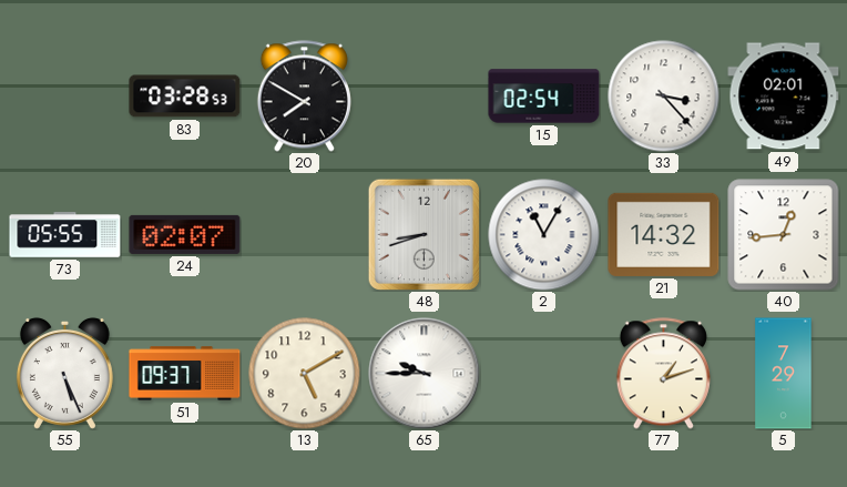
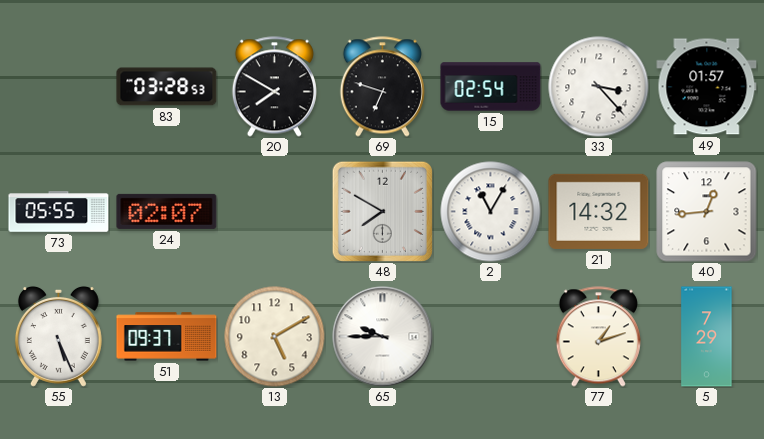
69: none -> 6:48
49: 02:01 -> 01:57
48: 8:42 -> 7:50
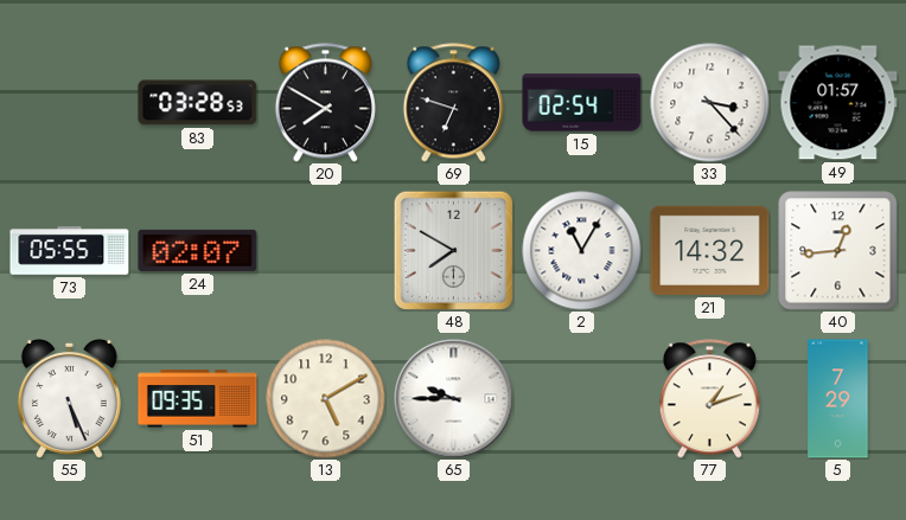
51: 09:37 -> 09:35
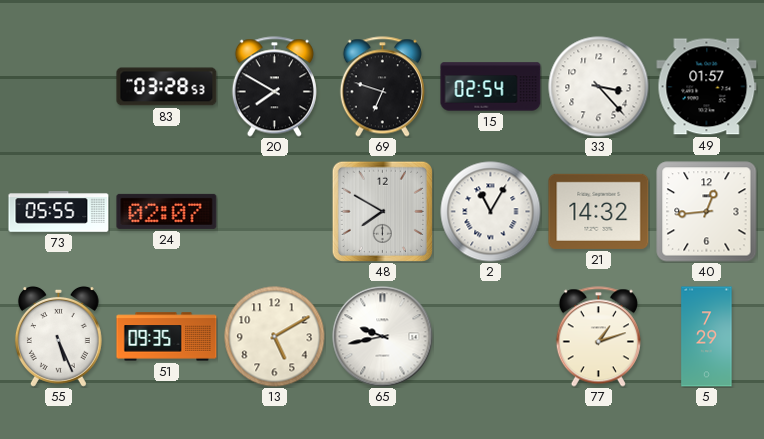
65: 9:45 -> 9:43
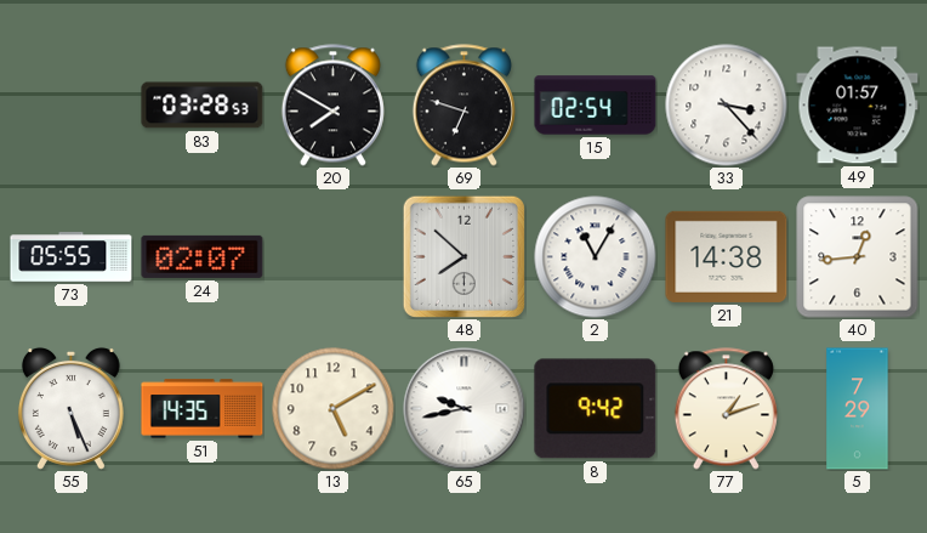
48: 7:50 -> 7:52
21: 14:32 -> 14:38
51: 09:35 -> 14:35
8: none -> 9:42
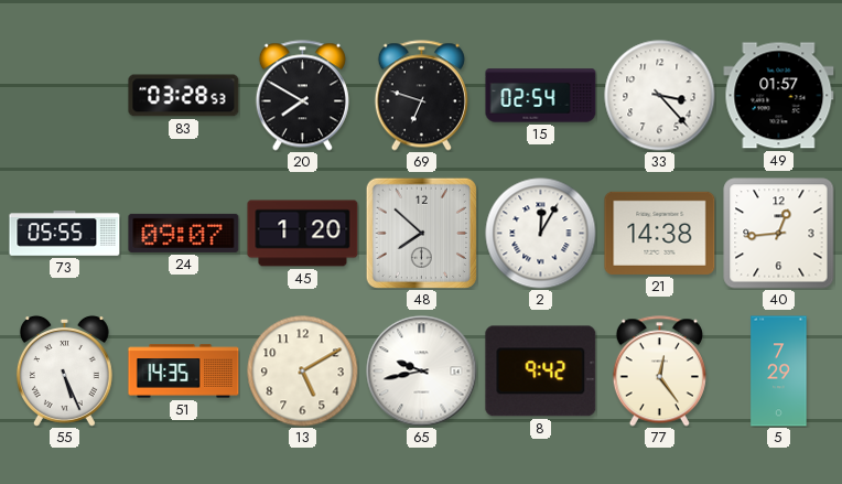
24: 02:07 -> 09:07
45: none -> 1:20
2: 11:05 -> 12:05
77: 1:12 -> 12:24
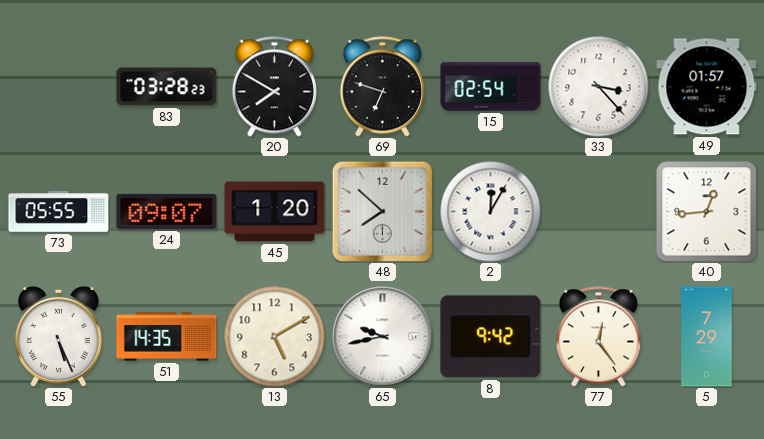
83: 03:28:53 -> 03:28:23
21: 14:38 -> none
